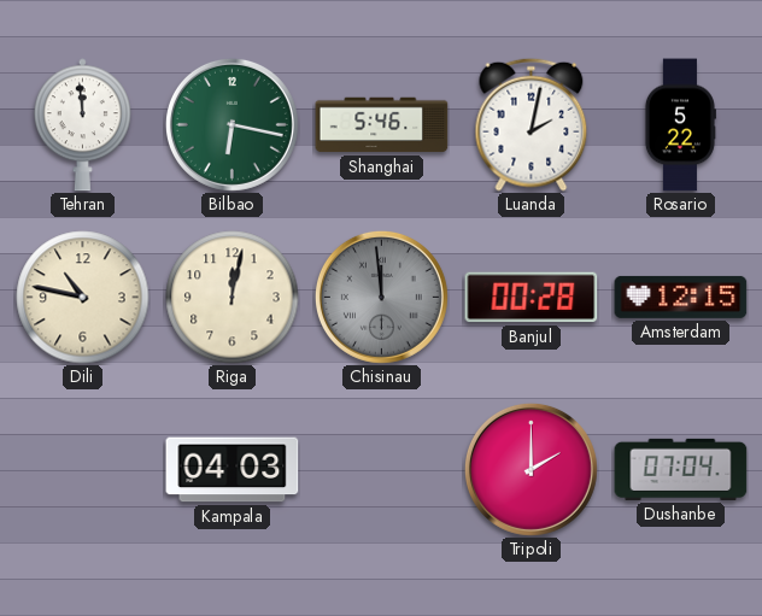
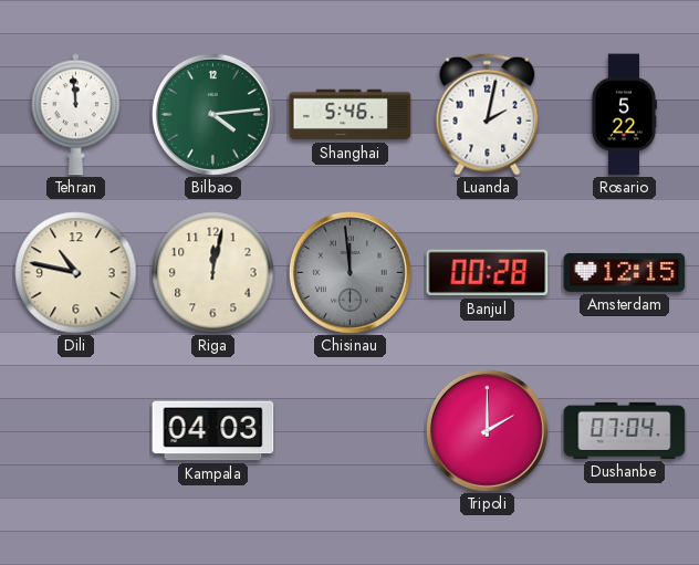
Bilbao: 6:17 -> 4:14
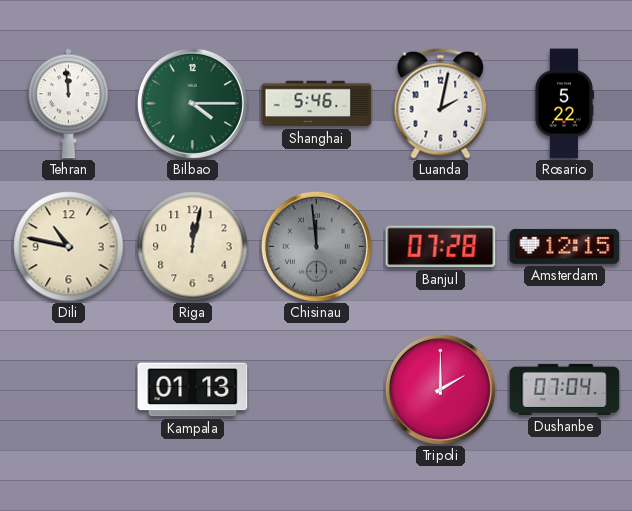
Bilbao: 4:14 -> 4:15
Banjul: 00:28 -> 07:28
Kampala: 04:03 -> 01:13
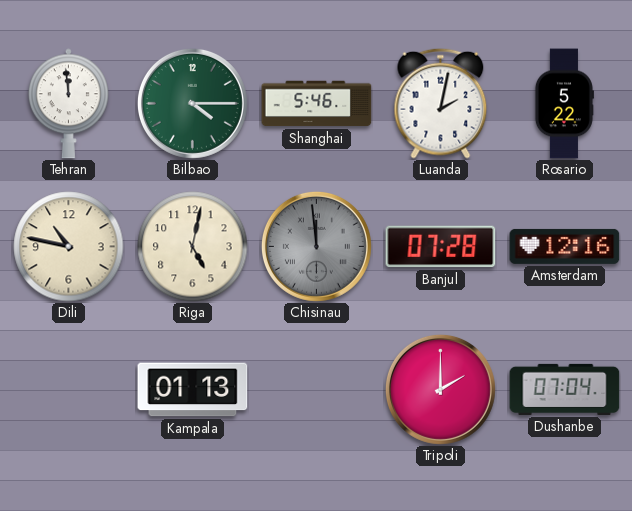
Riga: 12:02 -> 5:02
Amsterdam: 12:15 -> 12:16
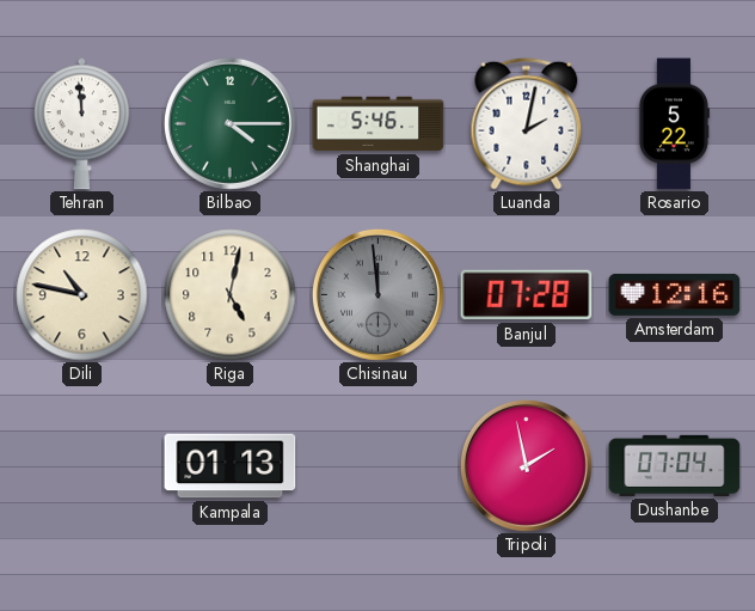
Tripoli: 2:00 -> 1:58
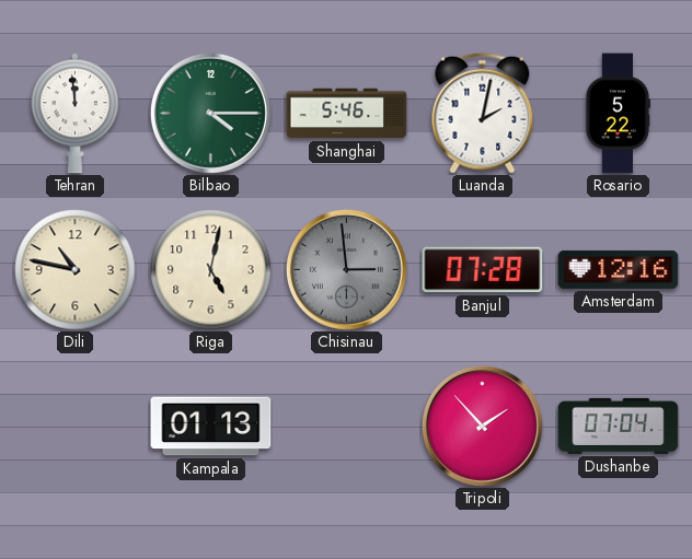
Chisinau: 11:59 -> 2:59
Tripoli: 1:58 -> 1:53
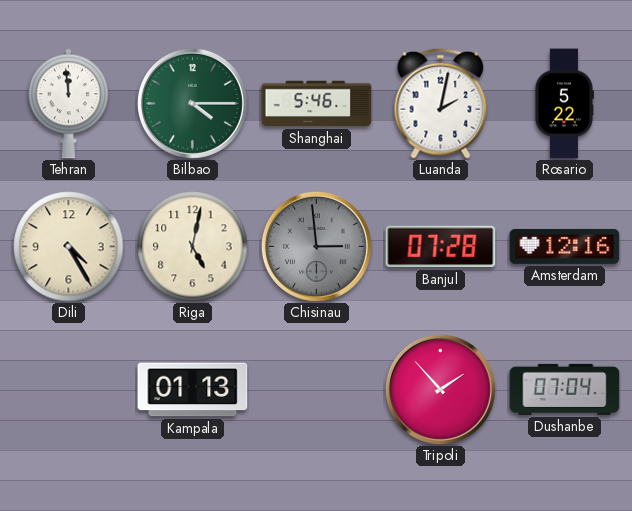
Dili: 10:47 -> 4:25
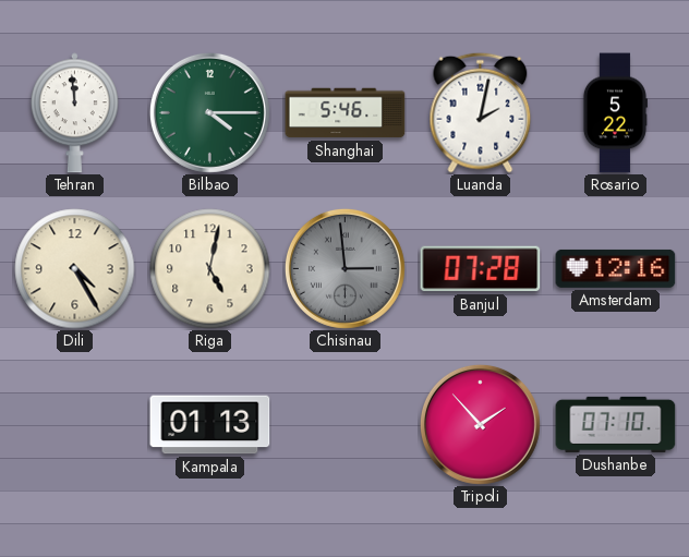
Dushanbe: 07:04 -> 07:10
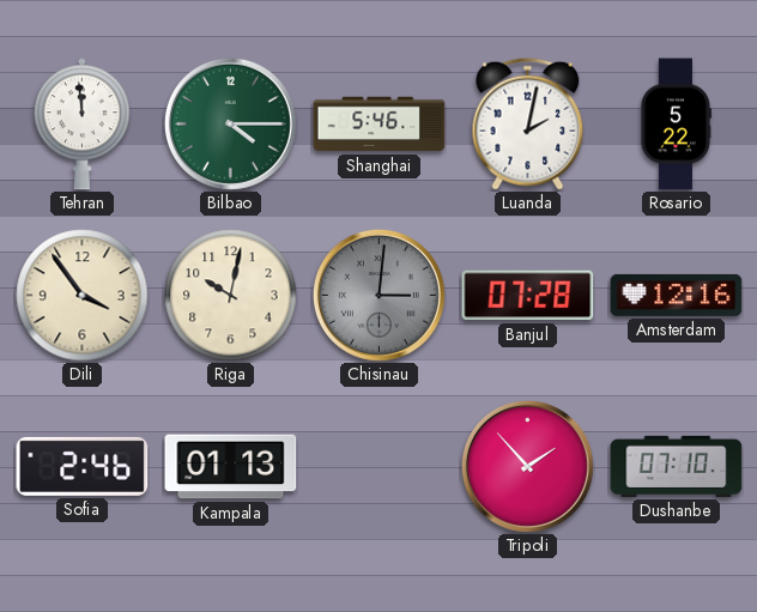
Dili: 4:25 -> 3:54
Riga: 5:02 -> 10:02
Chisinau: 2:59 -> 3:01
Sofia: none -> 2:46
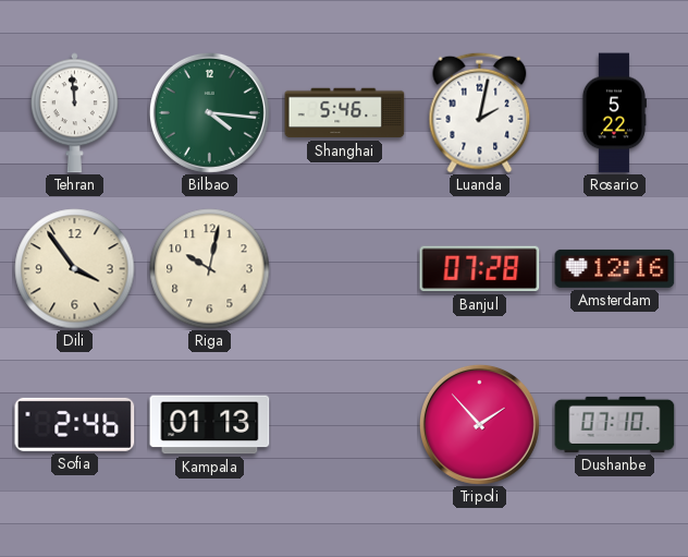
Bilbao: 4:15 -> 4:16
Chisinau: 3:01 -> none
